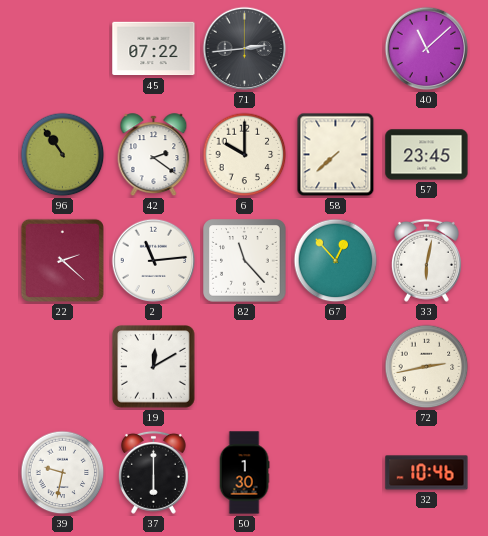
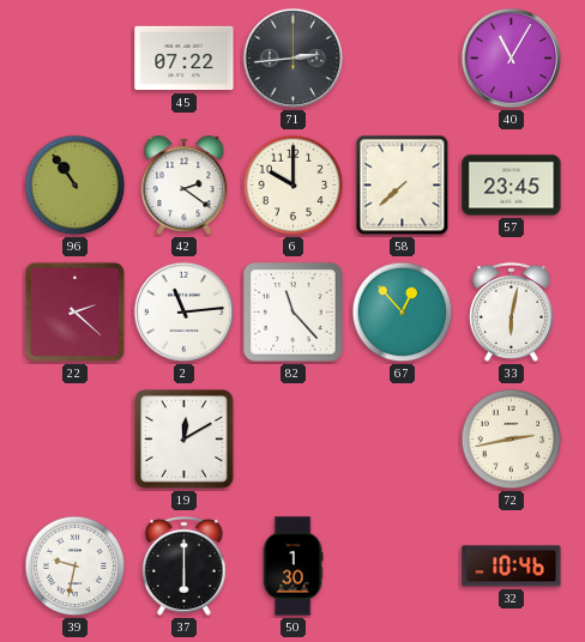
40: 11:08 -> 11:05
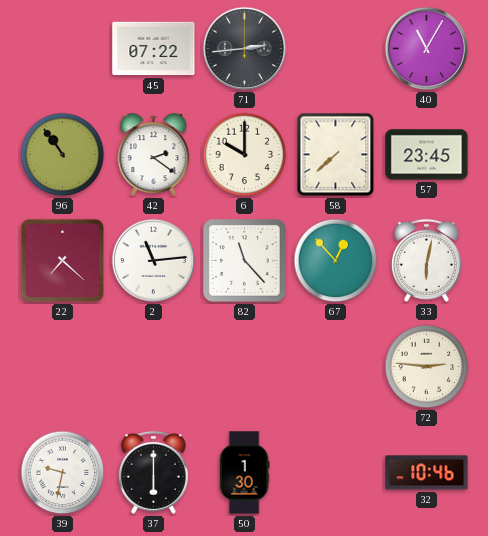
22: 2:22 -> 7:22
19: 12:10 -> none
72: 2:43 -> 2:46
